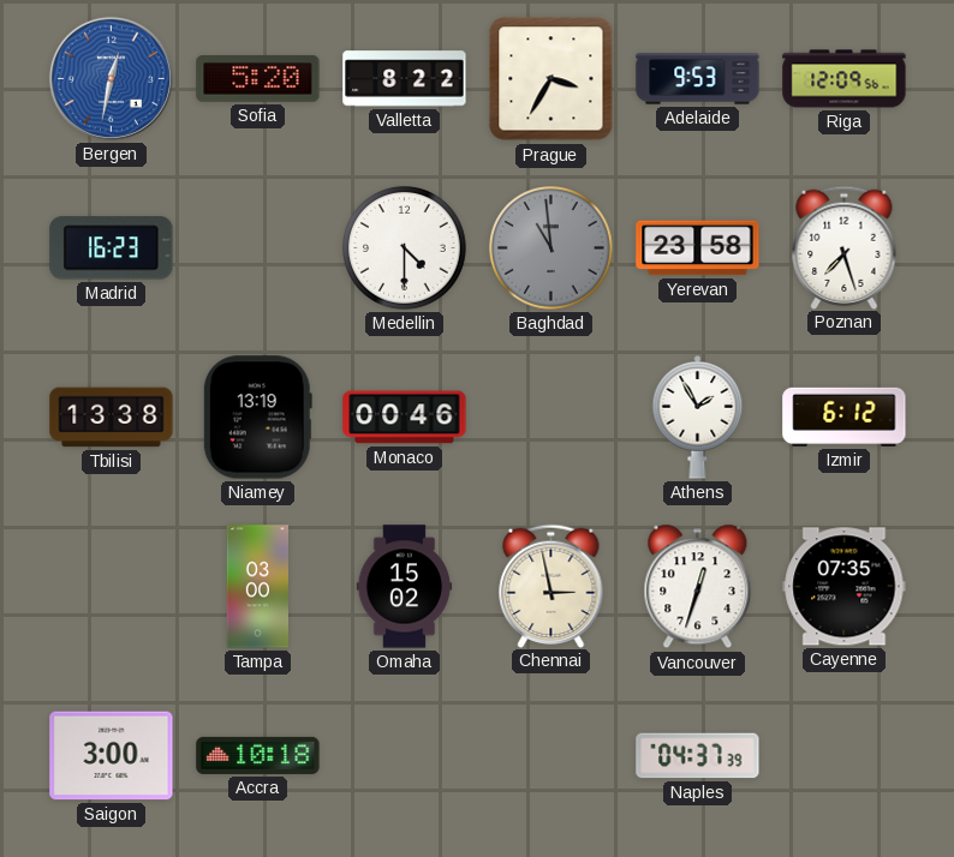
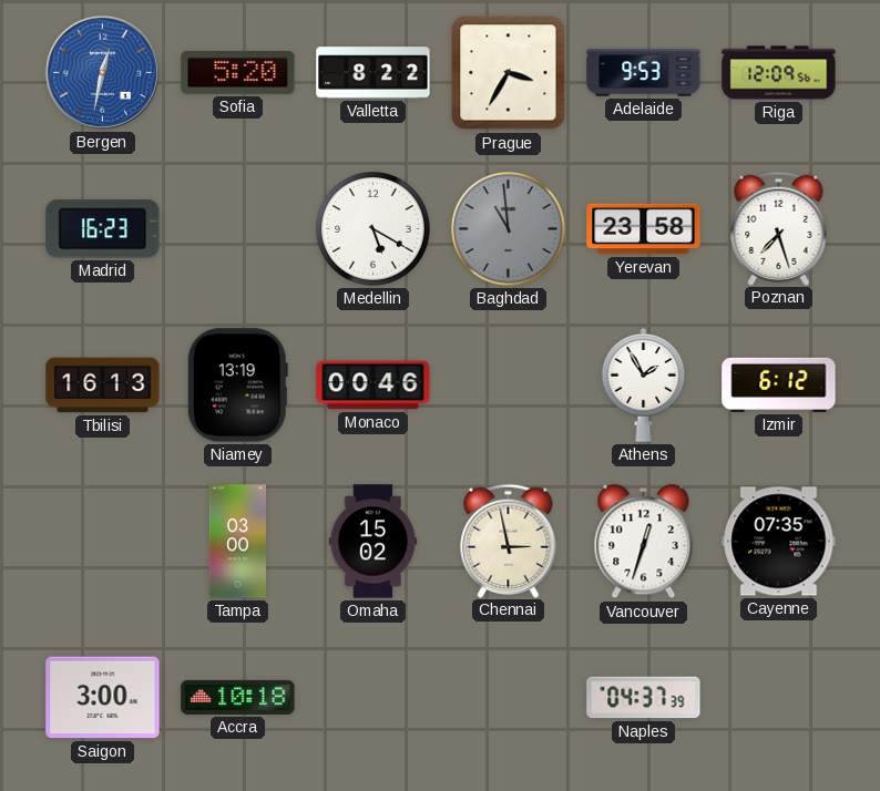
Medellin: 4:30 -> 5:20
Tbilisi: 13:38 -> 16:13
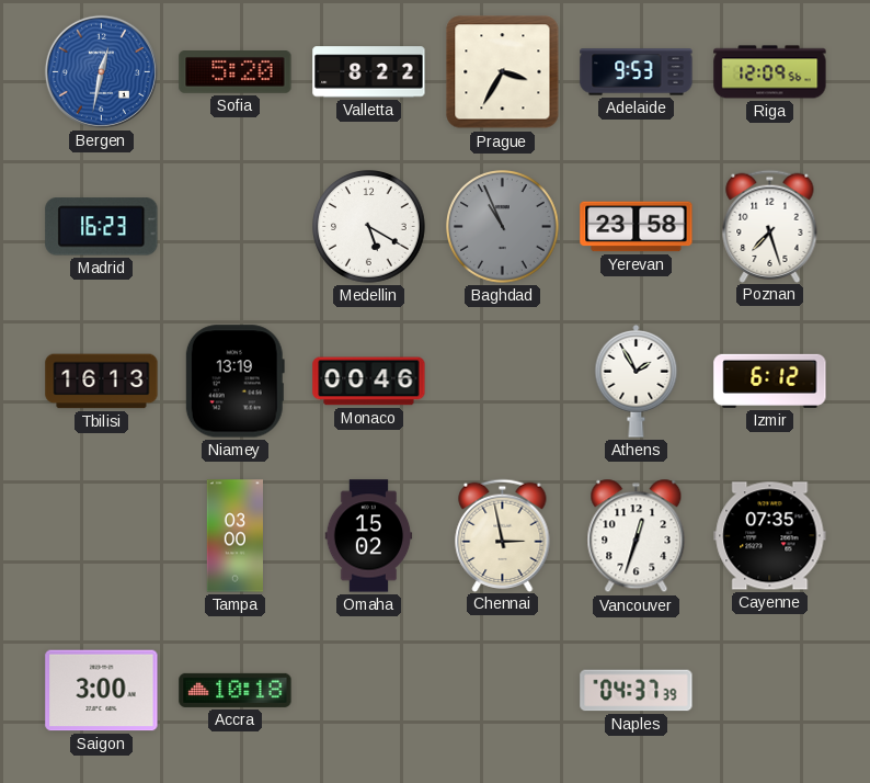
Baghdad: 10:59 -> 10:56
